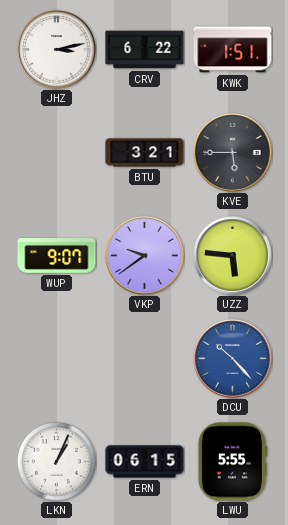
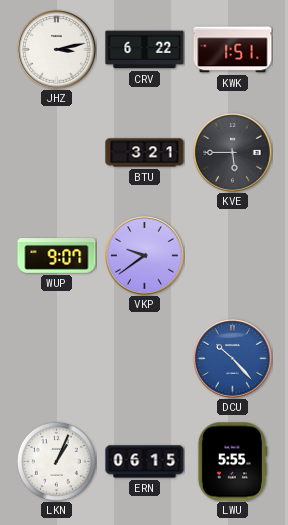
UZZ: 5:46 -> none
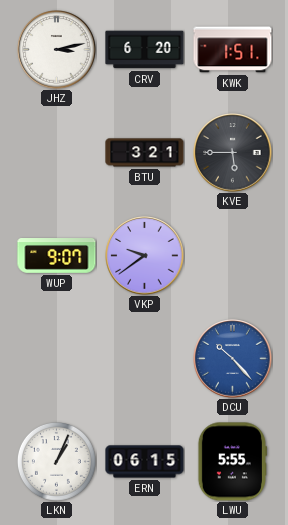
CRV: 6:22 -> 6:20
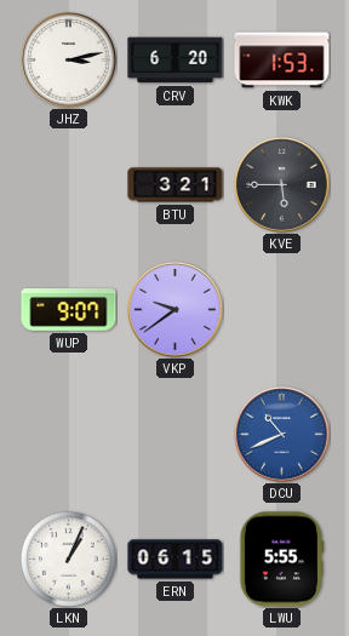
KWK: 1:51 -> 1:53
DCU: 10:23 -> 10:41
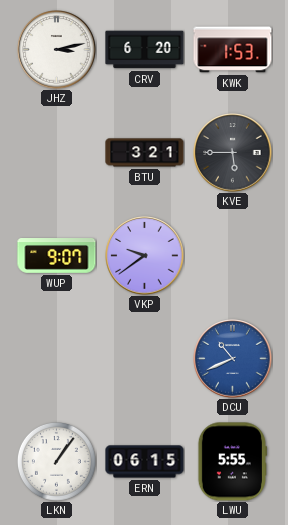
LKN: 1:04 -> 1:06
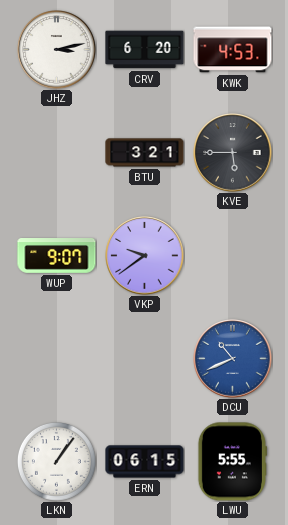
KWK: 1:53 -> 4:53
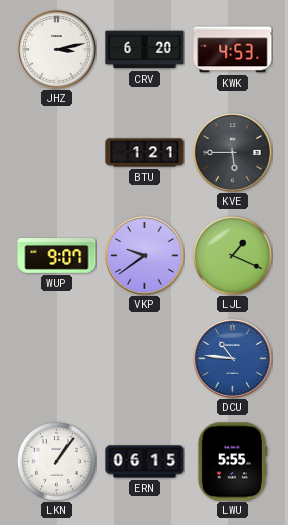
BTU: 3:21 -> 1:21
LJL: none -> 1:19
DCU: 10:41 -> 10:46
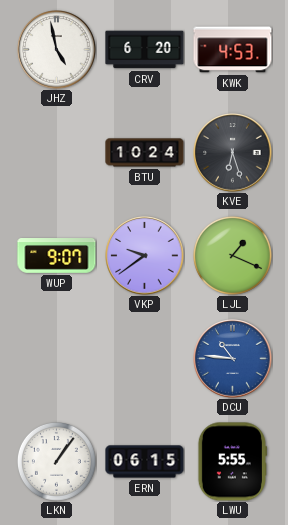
JHZ: 3:13 -> 4:58
BTU: 1:21 -> 10:24
KVE: 5:45 -> 6:27
